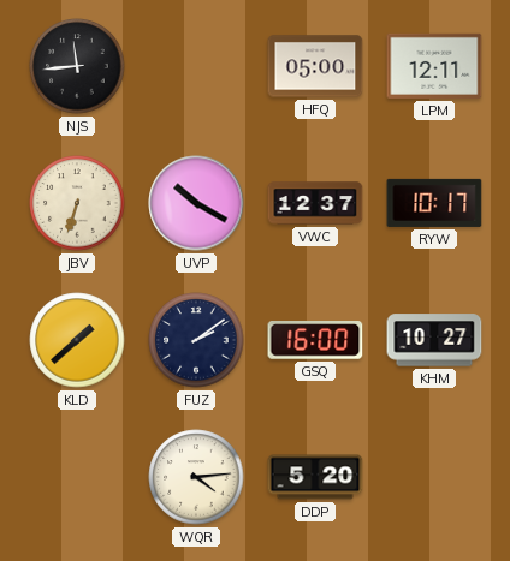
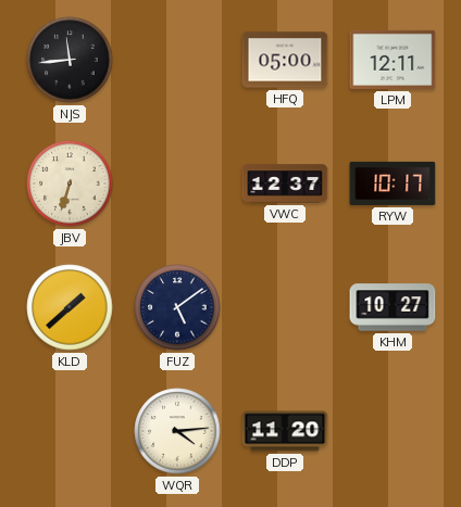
UVP: 10:20 -> none
FUZ: 2:09 -> 5:09
GSQ: 16:00 -> none
DDP: 5:20 -> 11:20
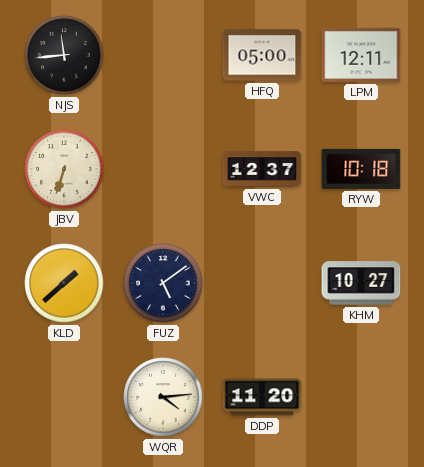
RYW: 10:17 -> 10:18
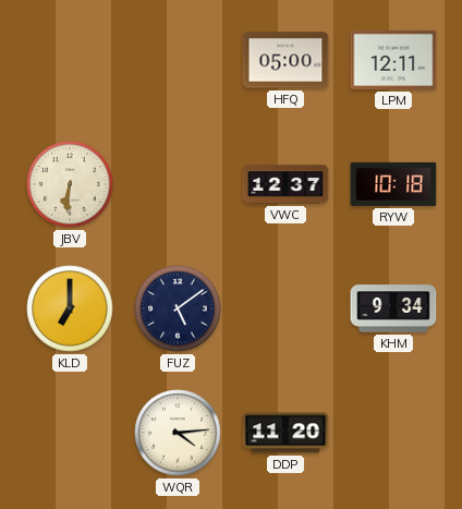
NJS: 11:44 -> none
JBV: 6:33 -> 6:31
KLD: 1:38 -> 7:00
KHM: 10:27 -> 9:34
